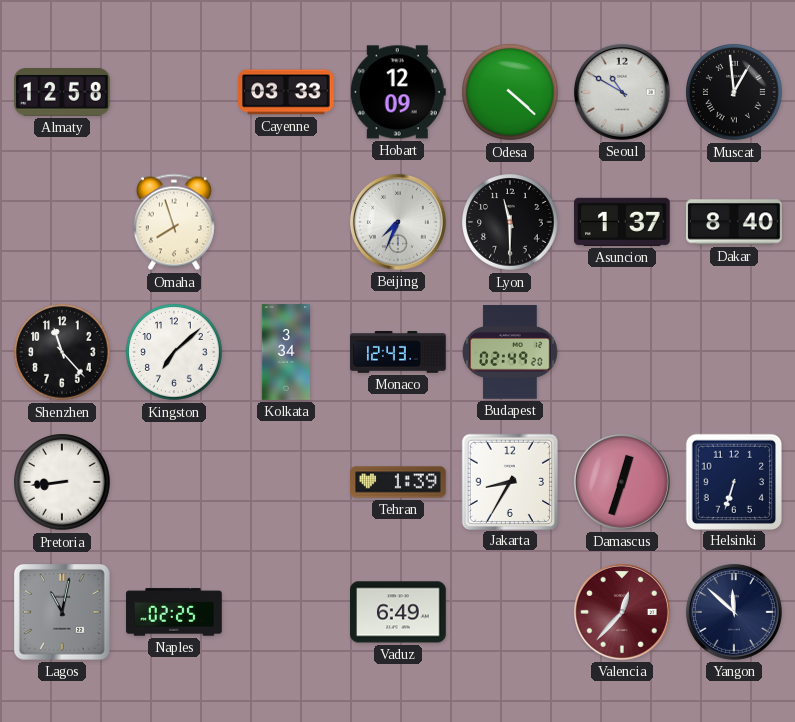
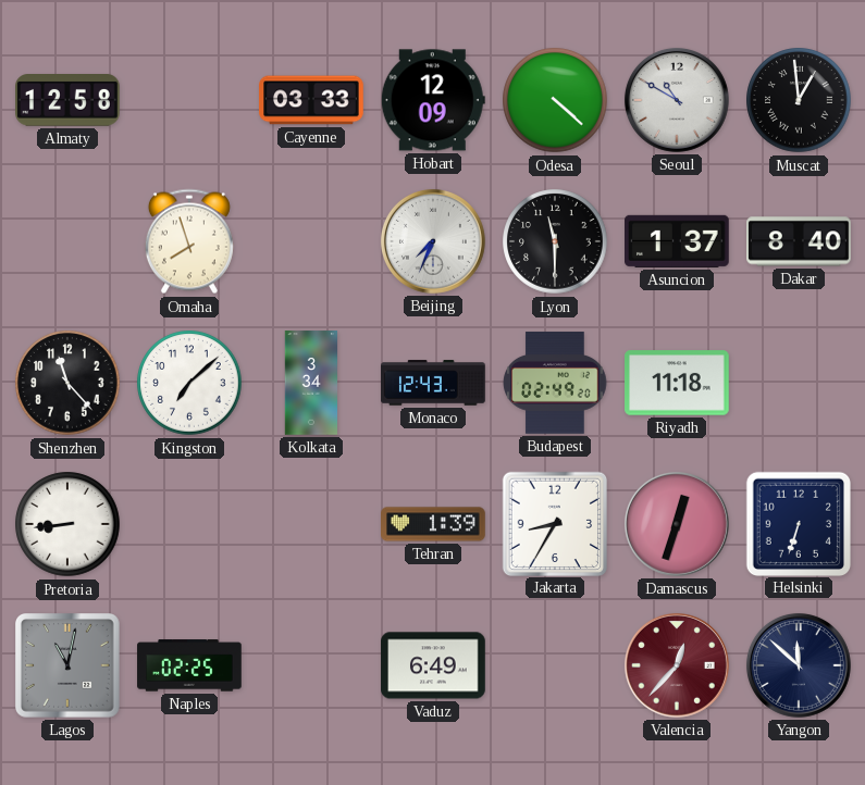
Riyadh: none -> 11:18
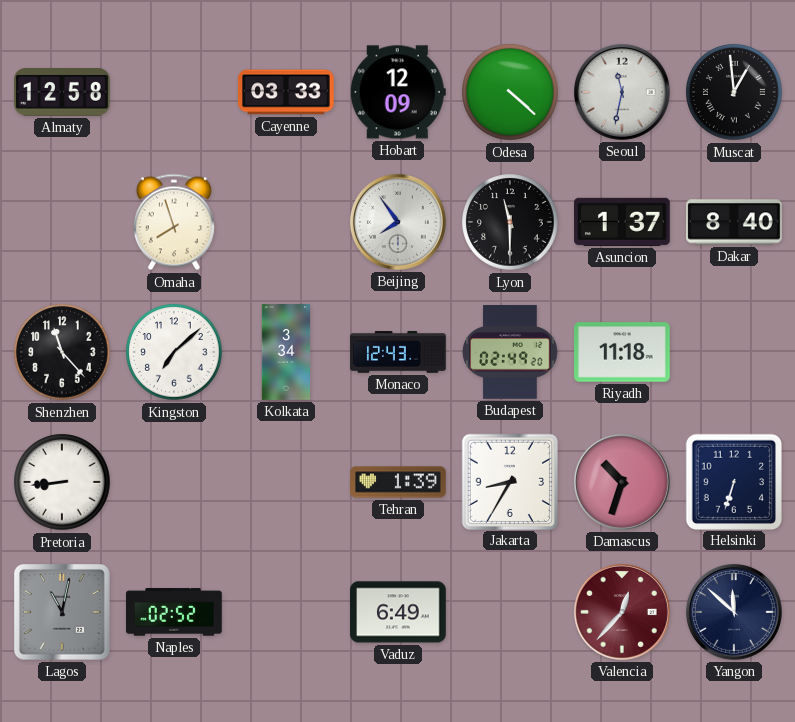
Seoul: 10:50 -> 11:32
Beijing: 7:34 -> 7:54
Damascus: 12:33 -> 10:33
Naples: 02:25 -> 02:52
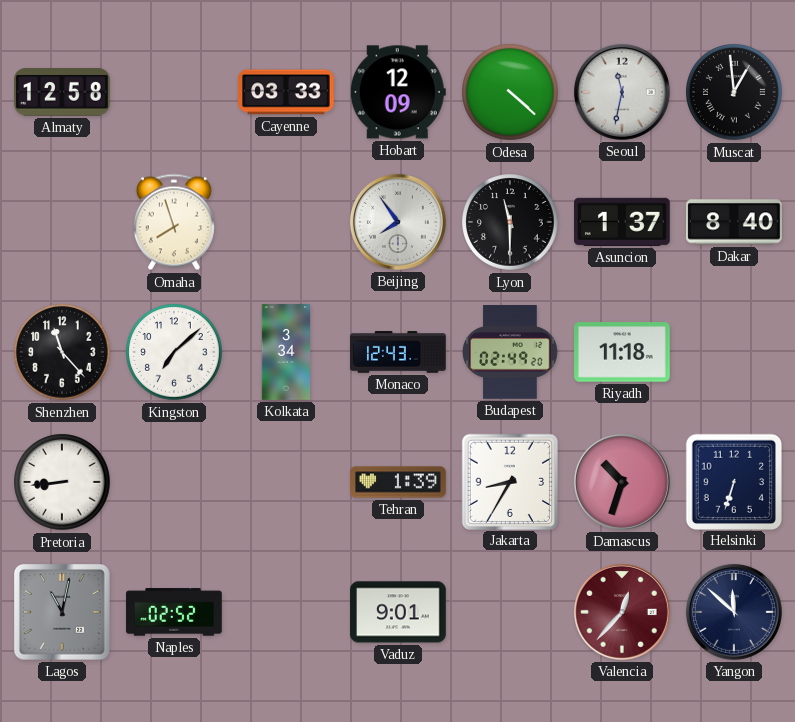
Vaduz: 6:49 -> 9:01
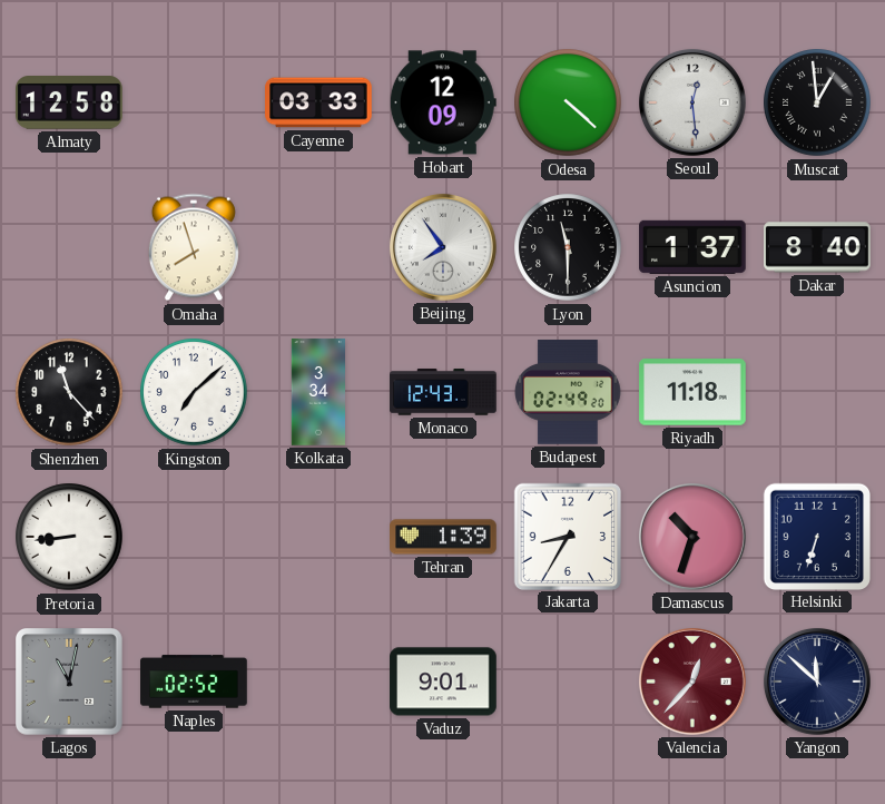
Seoul: 11:32 -> 12:29
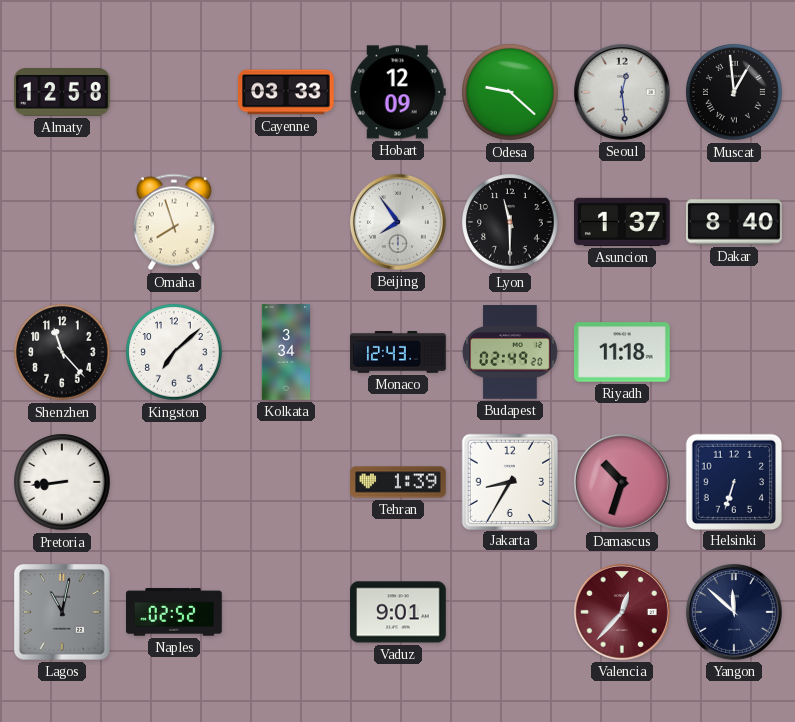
Odesa: 4:22 -> 9:22
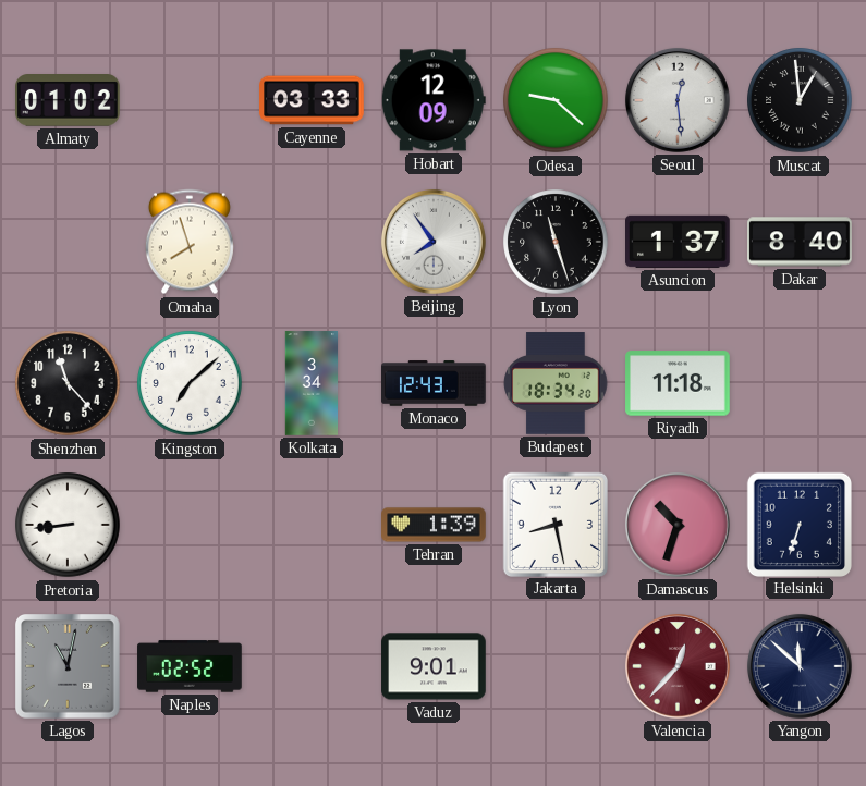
Almaty: 12:58 -> 01:02
Lyon: 11:30 -> 11:27
Budapest: 02:49 -> 18:34
Jakarta: 8:35 -> 8:28
